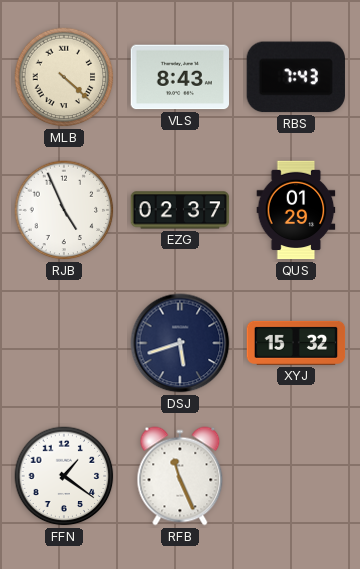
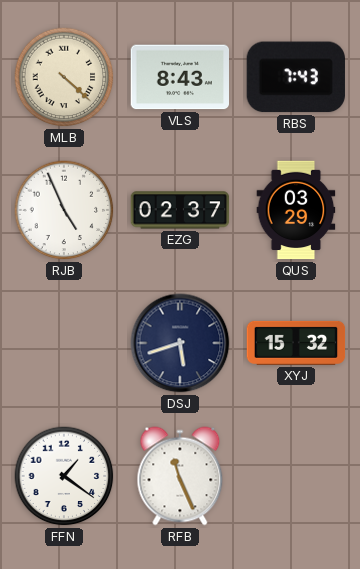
QUS: 01:29 -> 03:29
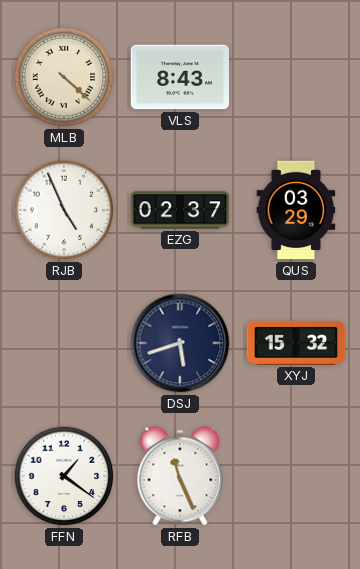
RBS: 7:43 -> none
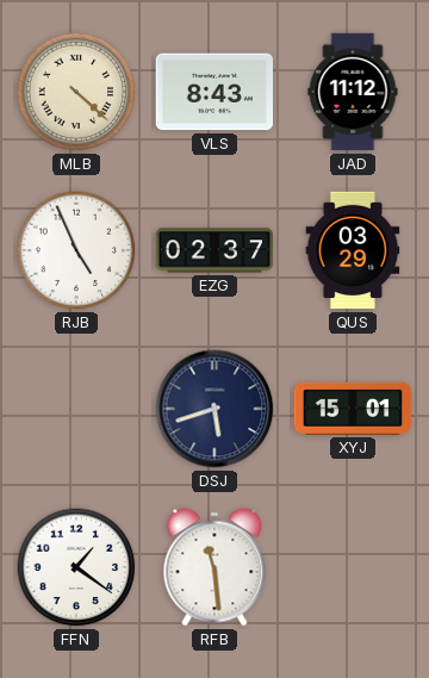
JAD: none -> 11:12
XYJ: 15:32 -> 15:01
RFB: 11:26 -> 11:29
